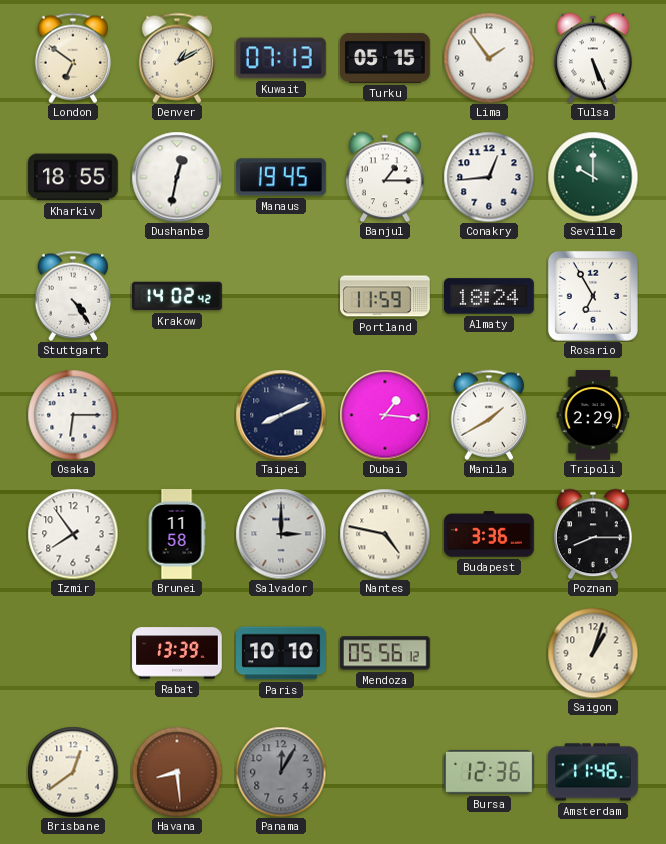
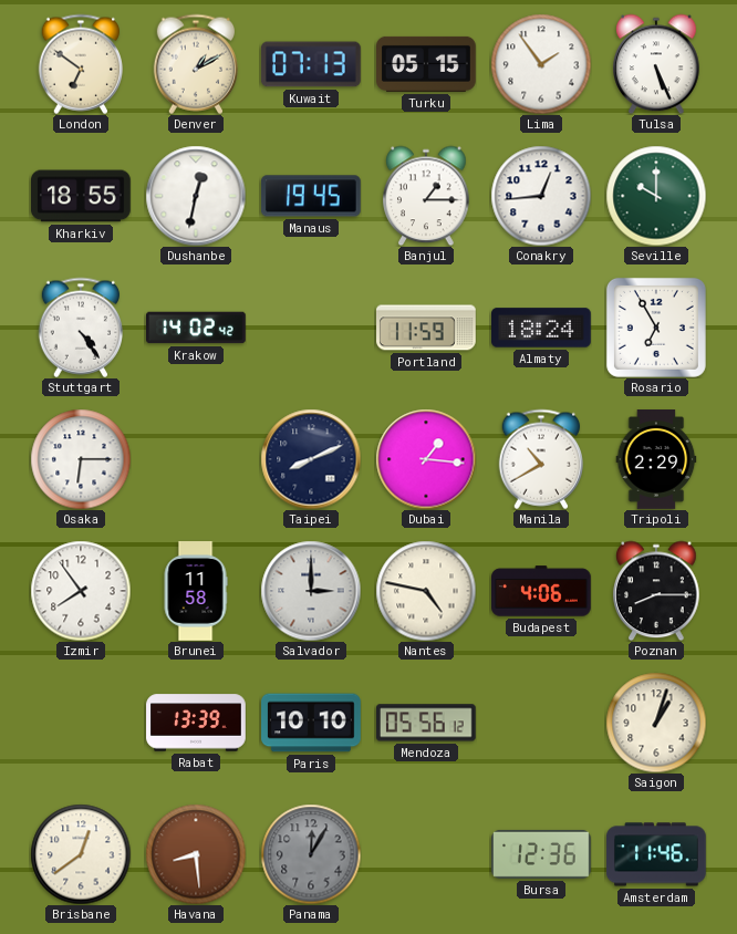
Manila: 1:40 -> 10:40
Budapest: 3:36 -> 4:06
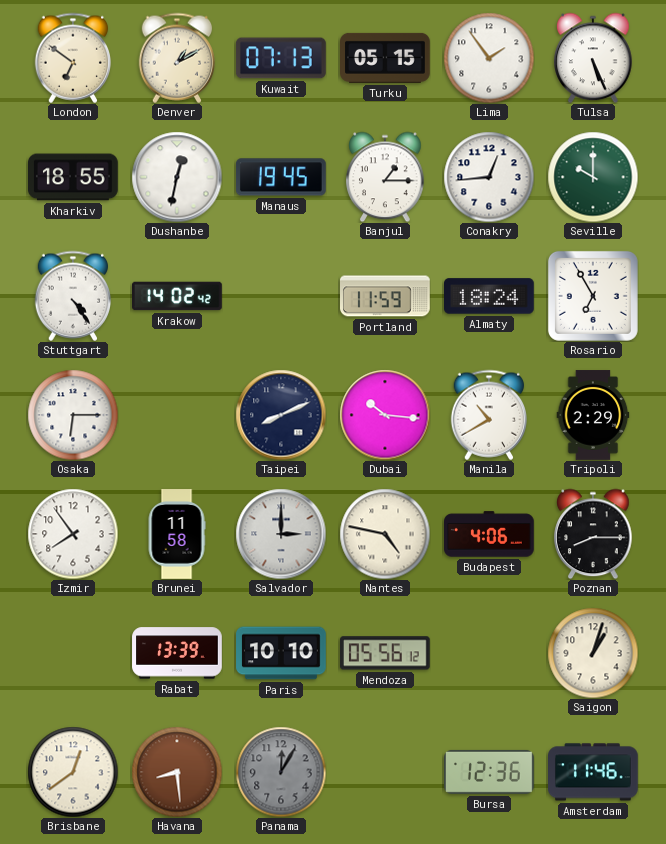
Dubai: 1:16 -> 10:16
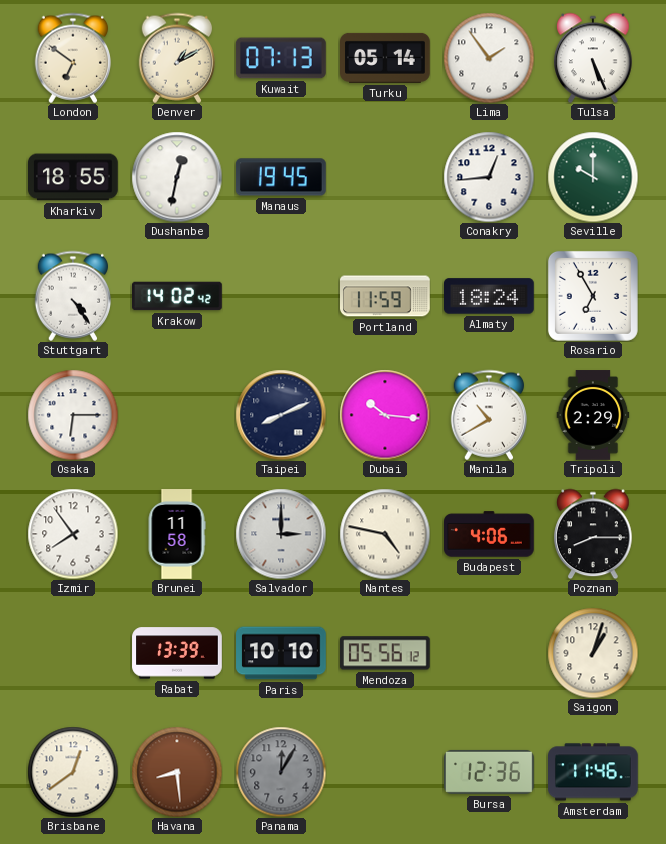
Turku: 05:15 -> 05:14
Banjul: 1:15 -> none
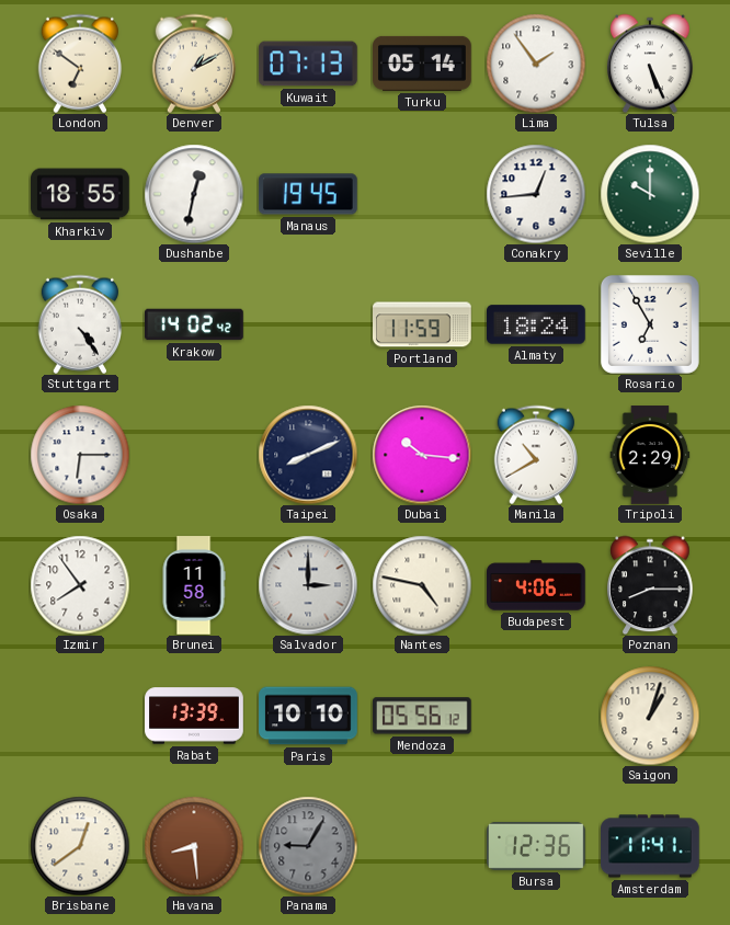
Panama: 12:05 -> 9:05
Amsterdam: 11:46 -> 11:41
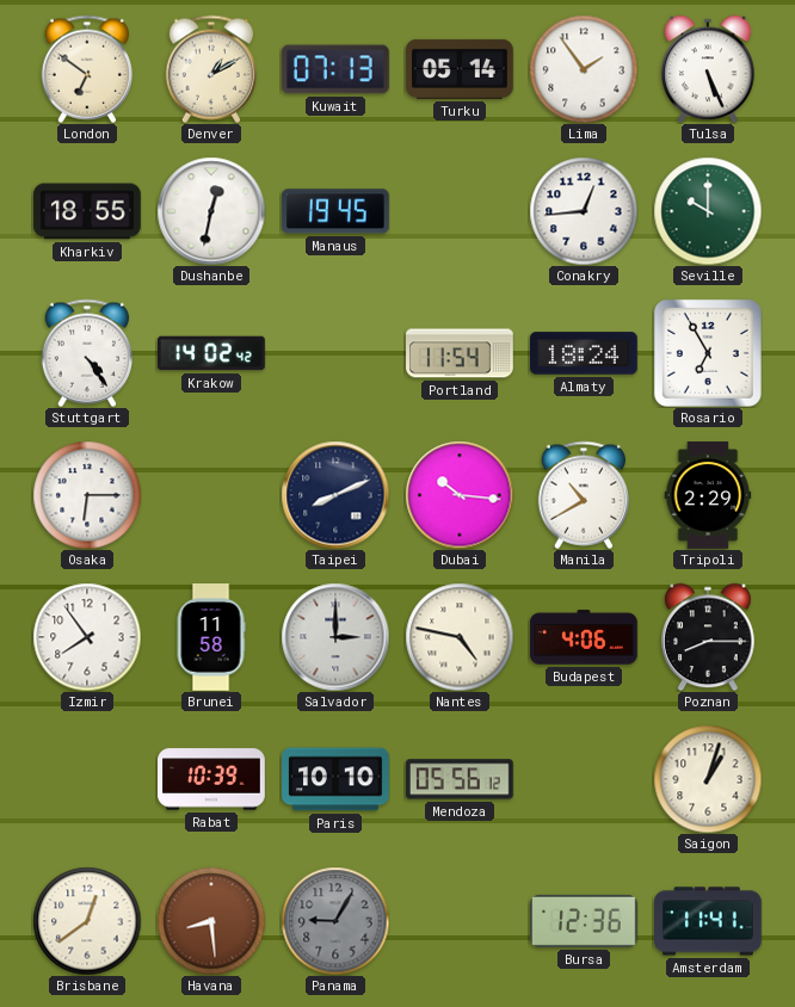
Portland: 11:59 -> 11:54
Rabat: 13:39 -> 10:39
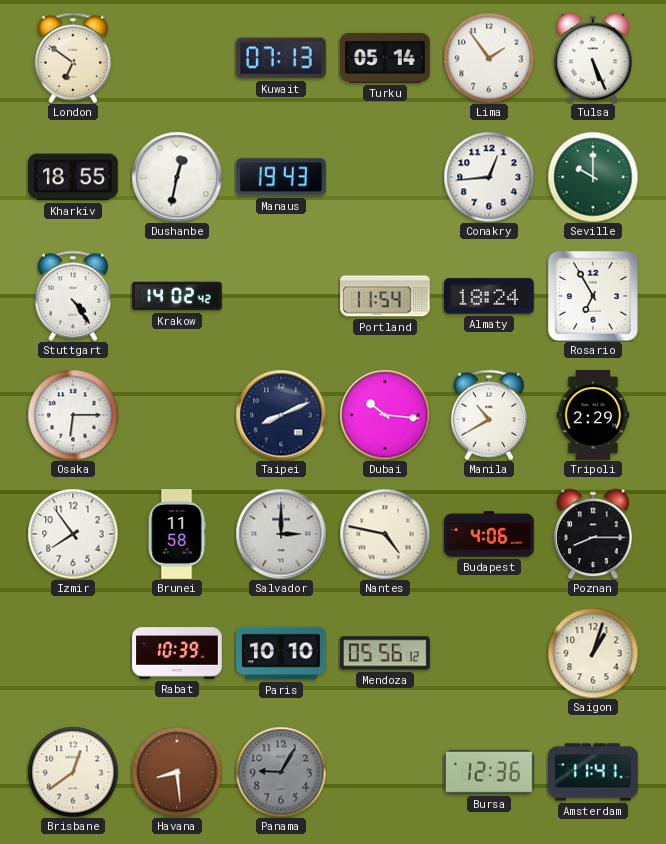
Denver: 1:10 -> none
Manaus: 19:45 -> 19:43
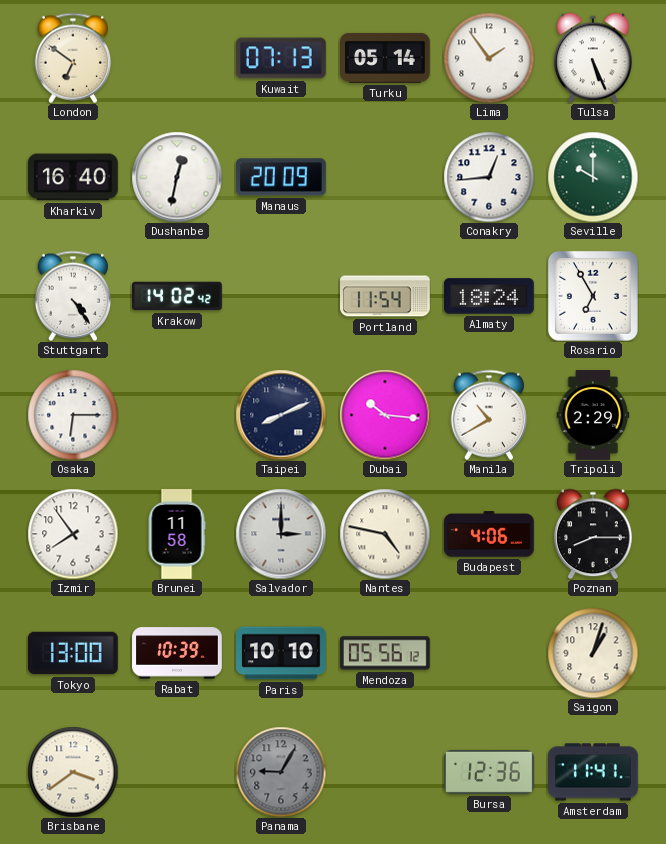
Kharkiv: 18:55 -> 16:40
Manaus: 19:43 -> 20:09
Tokyo: none -> 13:00
Brisbane: 12:39 -> 3:39
Havana: 8:29 -> none
